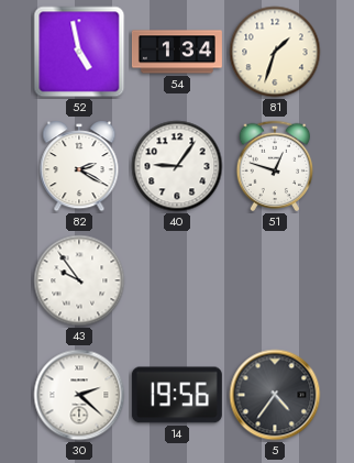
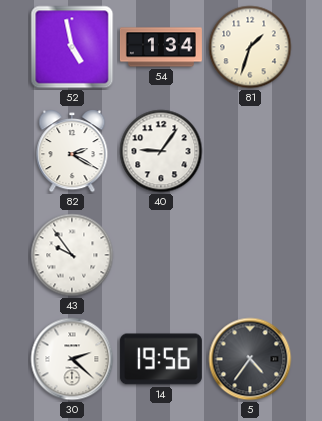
51: 12:48 -> none
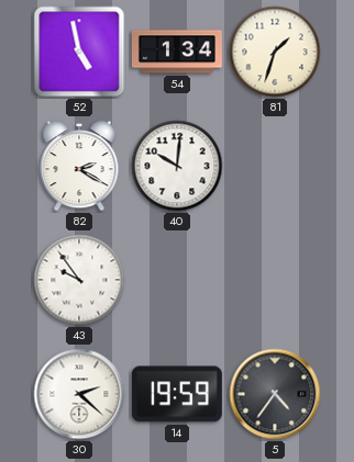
40: 9:06 -> 10:01
14: 19:56 -> 19:59
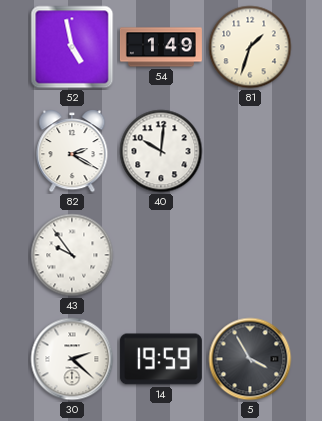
54: 1:34 -> 1:49
5: 4:36 -> 3:55
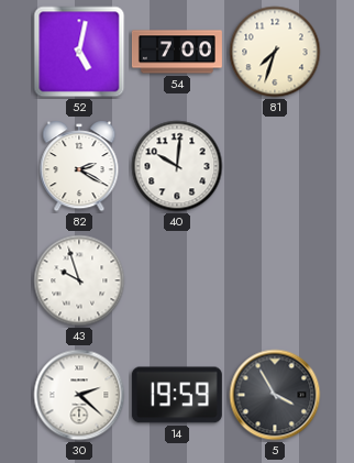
52: 4:58 -> 5:02
54: 1:49 -> 7:00
81: 1:33 -> 7:33
43: 9:54 -> 9:57
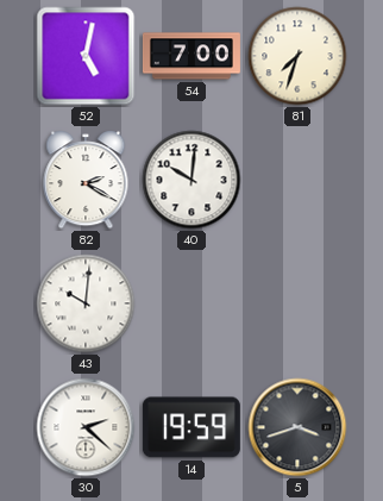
43: 9:57 -> 10:01
5: 3:55 -> 3:42
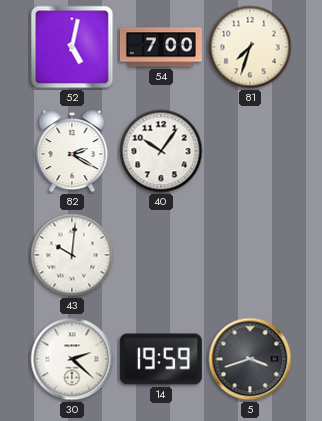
40: 10:01 -> 10:06
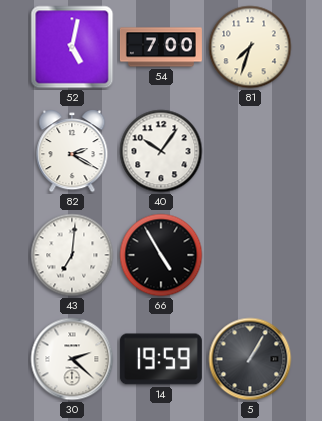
43: 10:01 -> 7:01
66: none -> 4:55
5: 3:42 -> 1:05
